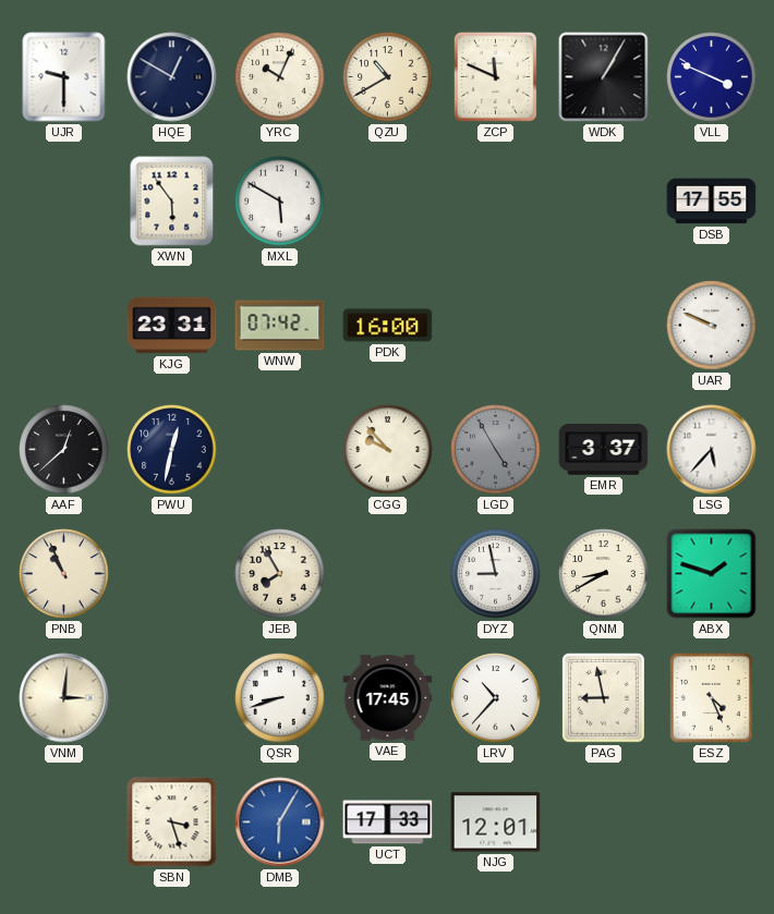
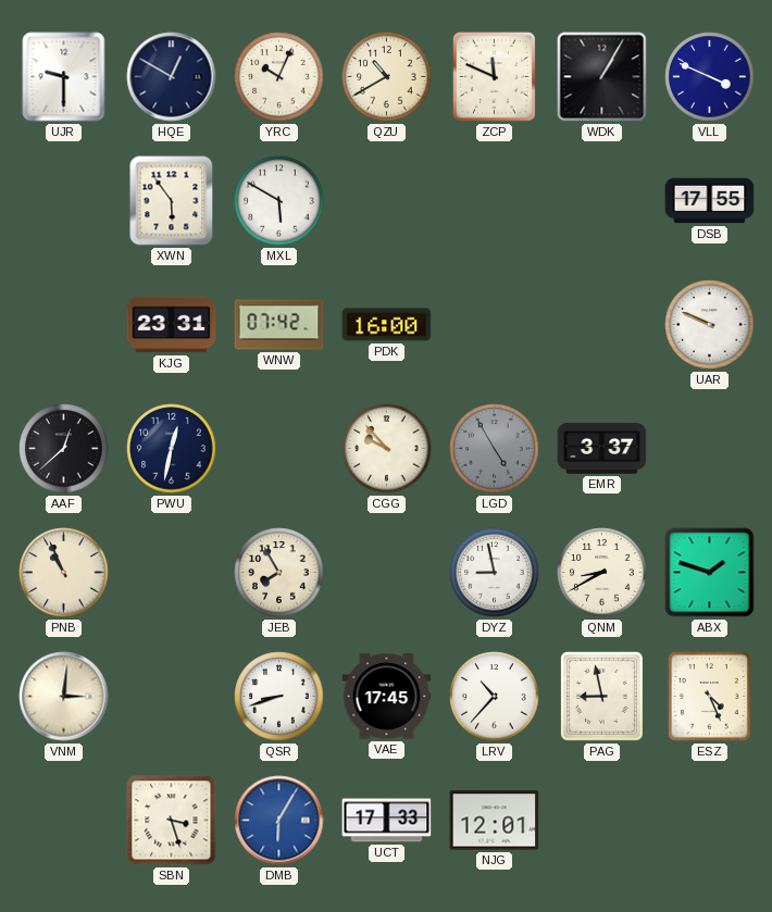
LSG: 5:37 -> none
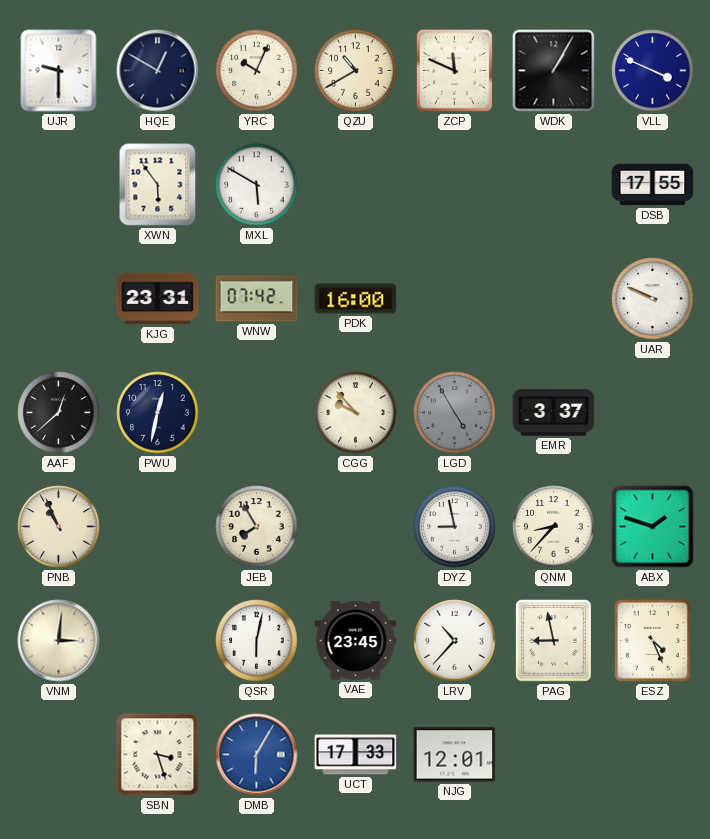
QNM: 8:40 -> 8:37
QSR: 8:42 -> 6:02
VAE: 17:45 -> 23:45
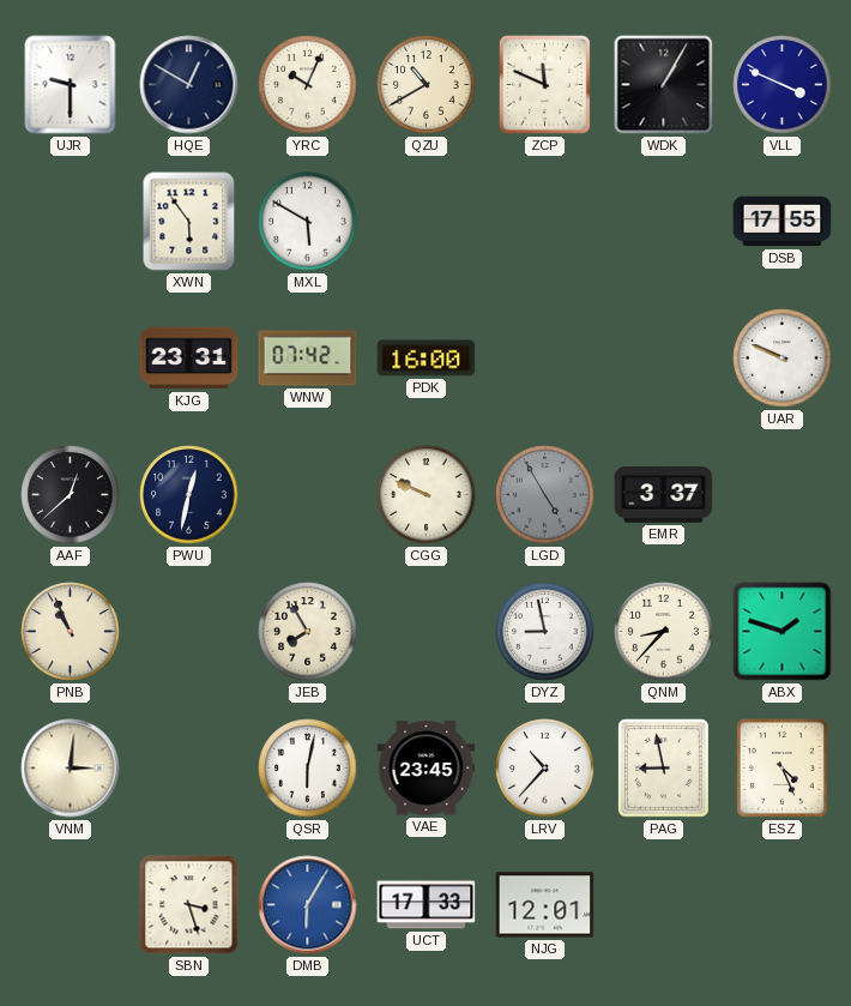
CGG: 9:53 -> 9:49
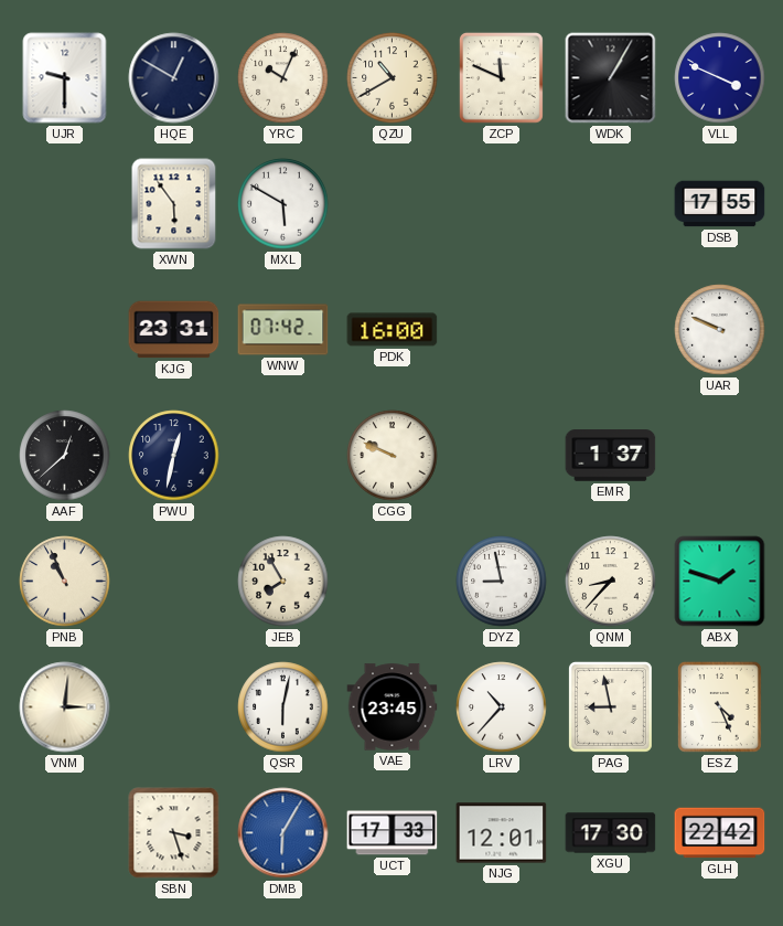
LGD: 4:55 -> none
EMR: 3:37 -> 1:37
XGU: none -> 17:30
GLH: none -> 22:42
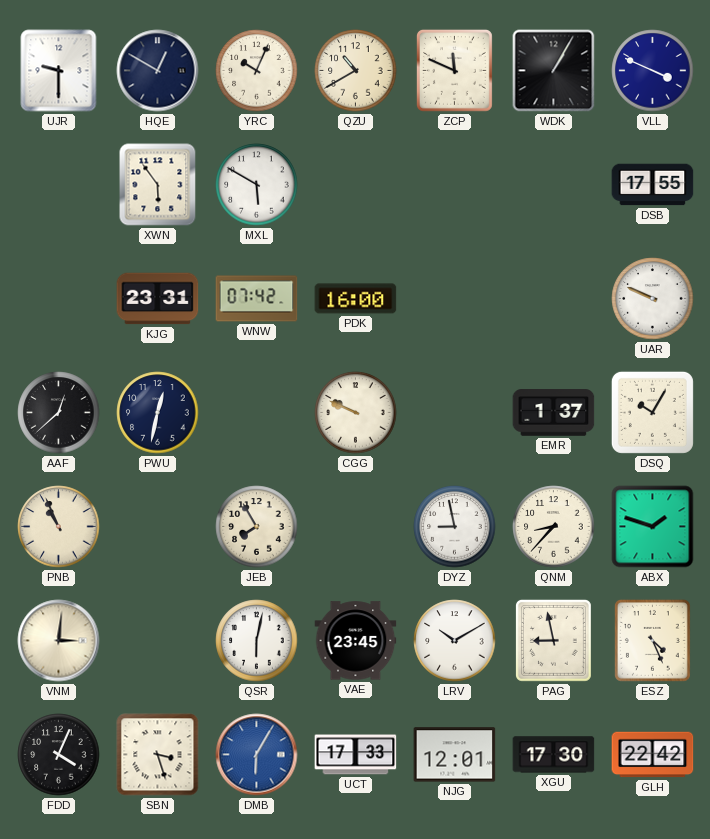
DSQ: none -> 10:05
LRV: 10:37 -> 10:10
FDD: none -> 4:04
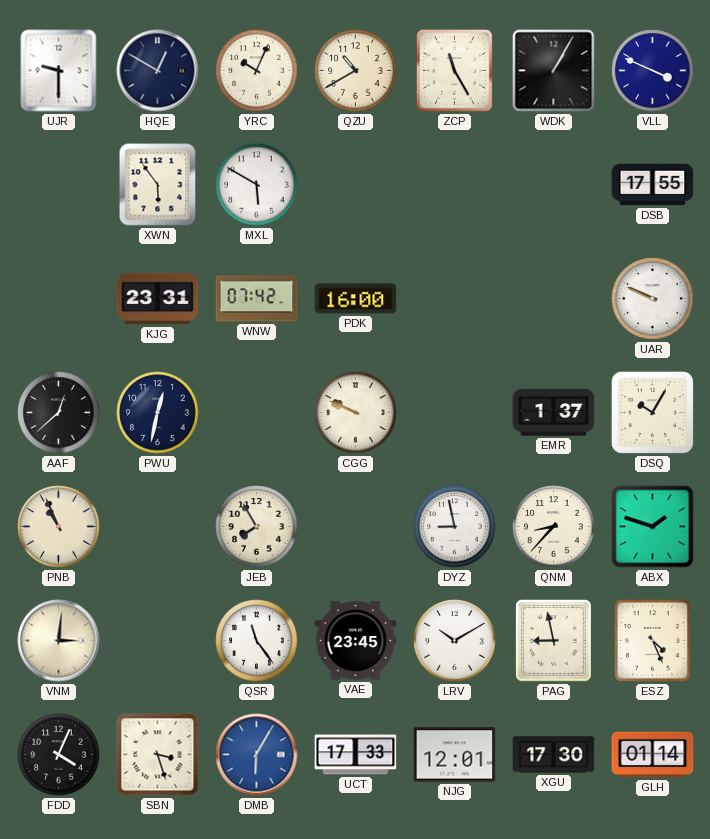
ZCP: 11:49 -> 11:25
QSR: 6:02 -> 11:24
GLH: 22:42 -> 01:14
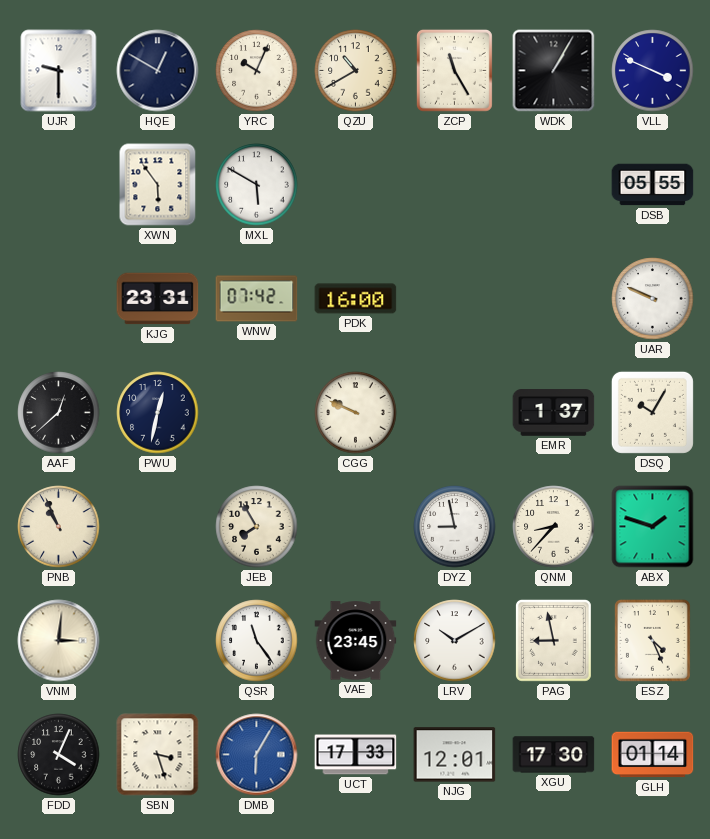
DSB: 17:55 -> 05:55
